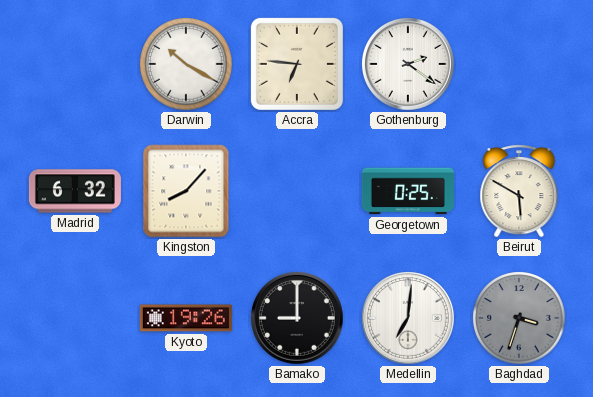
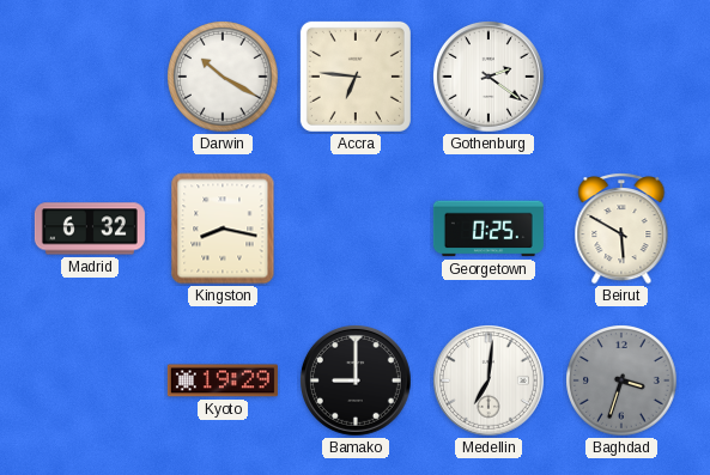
Kingston: 8:07 -> 8:17
Kyoto: 19:26 -> 19:29
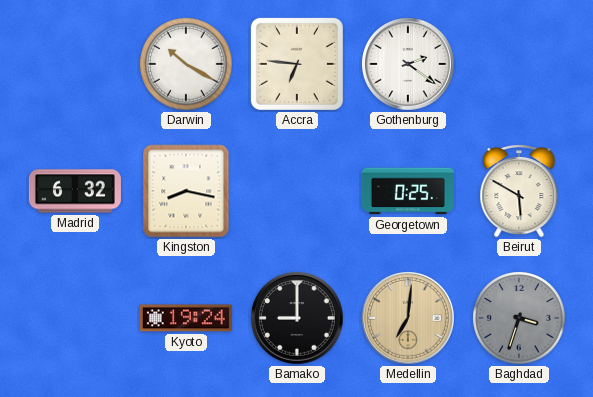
Kyoto: 19:29 -> 19:24
Medellin dial: white -> champagne
